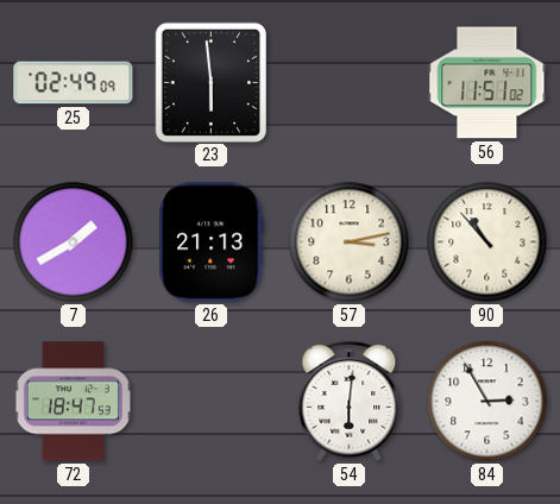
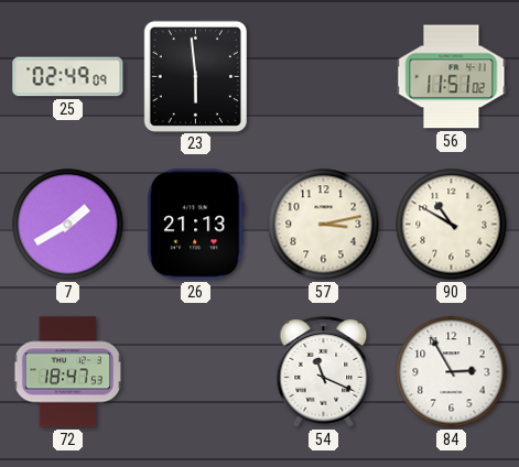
90: 10:53 -> 10:50
54: 6:01 -> 11:19
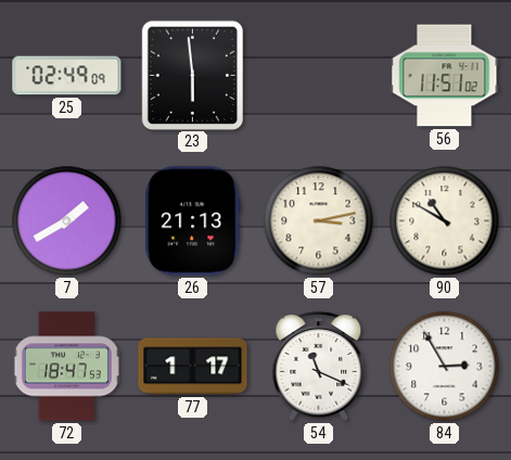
77: none -> 1:17
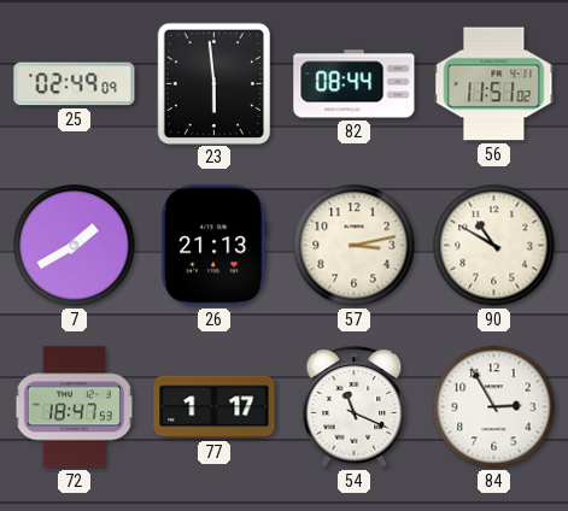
82: none -> 08:44
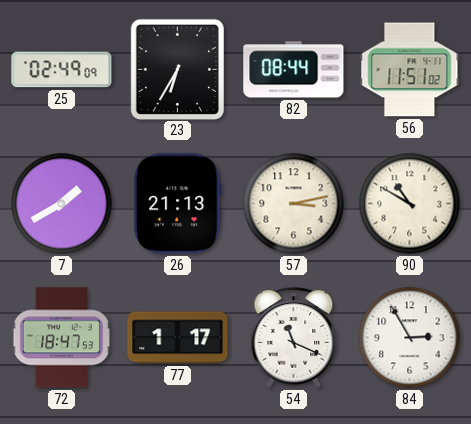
23: 5:59 -> 6:35
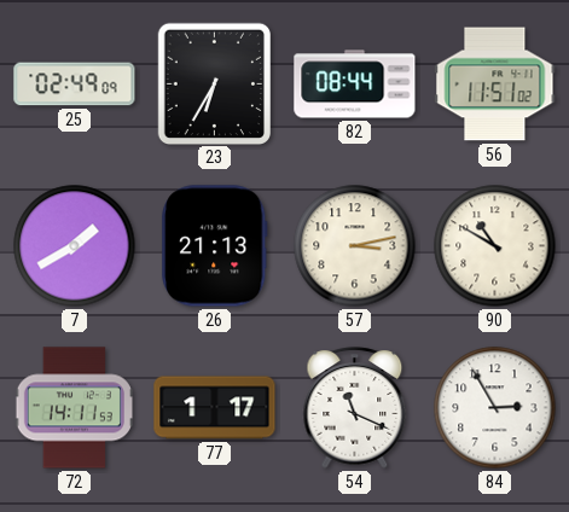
72: 18:47 -> 14:11
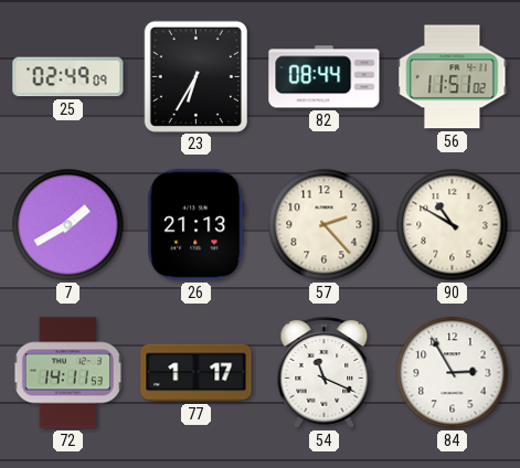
57: 3:13 -> 2:23
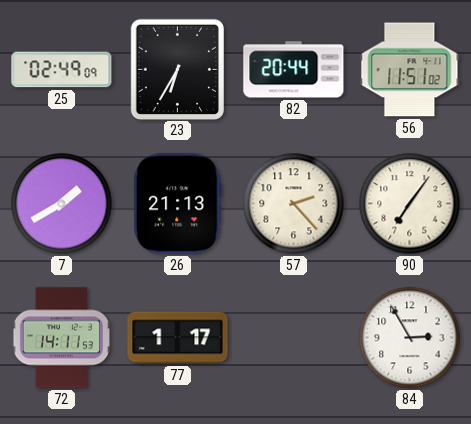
82: 08:44 -> 20:44
90: 10:50 -> 7:06
54: 11:19 -> none
